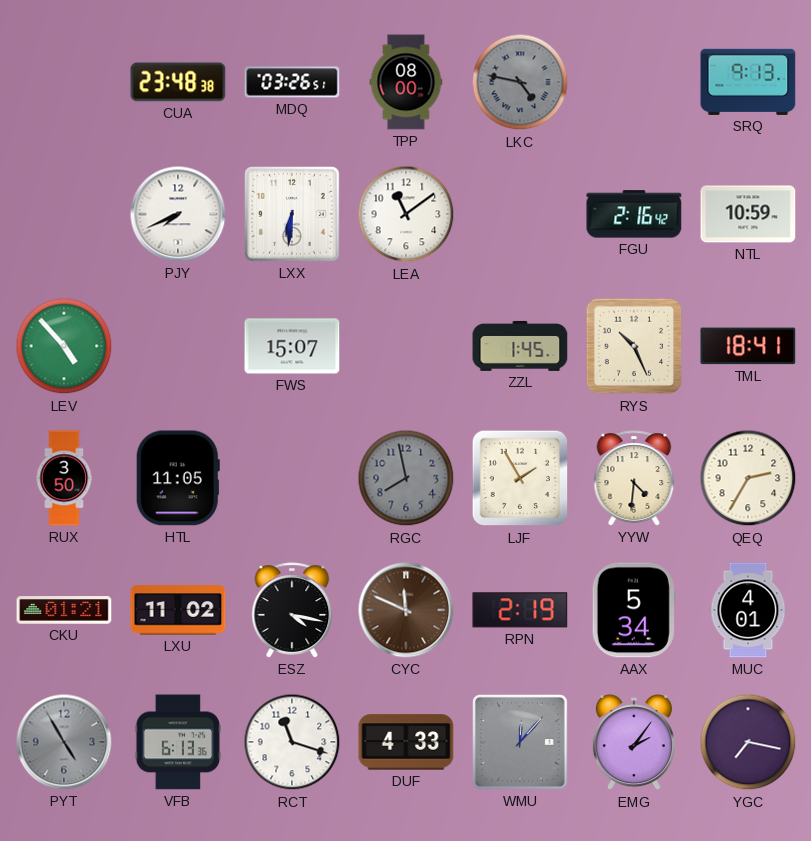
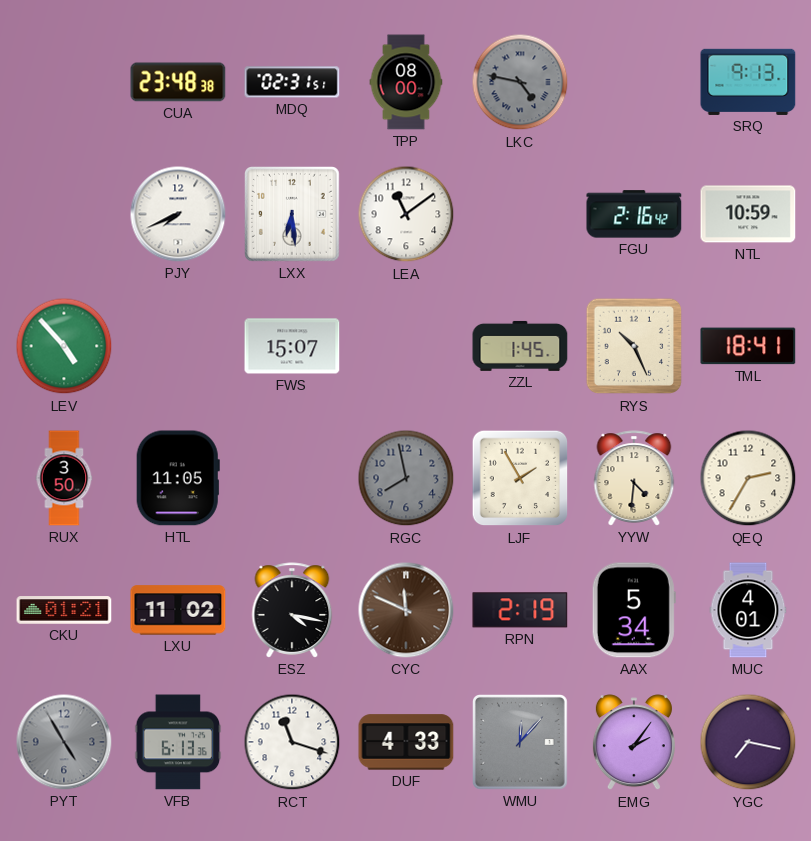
MDQ: 03:26 -> 02:31
LXX: 6:31 -> 6:29
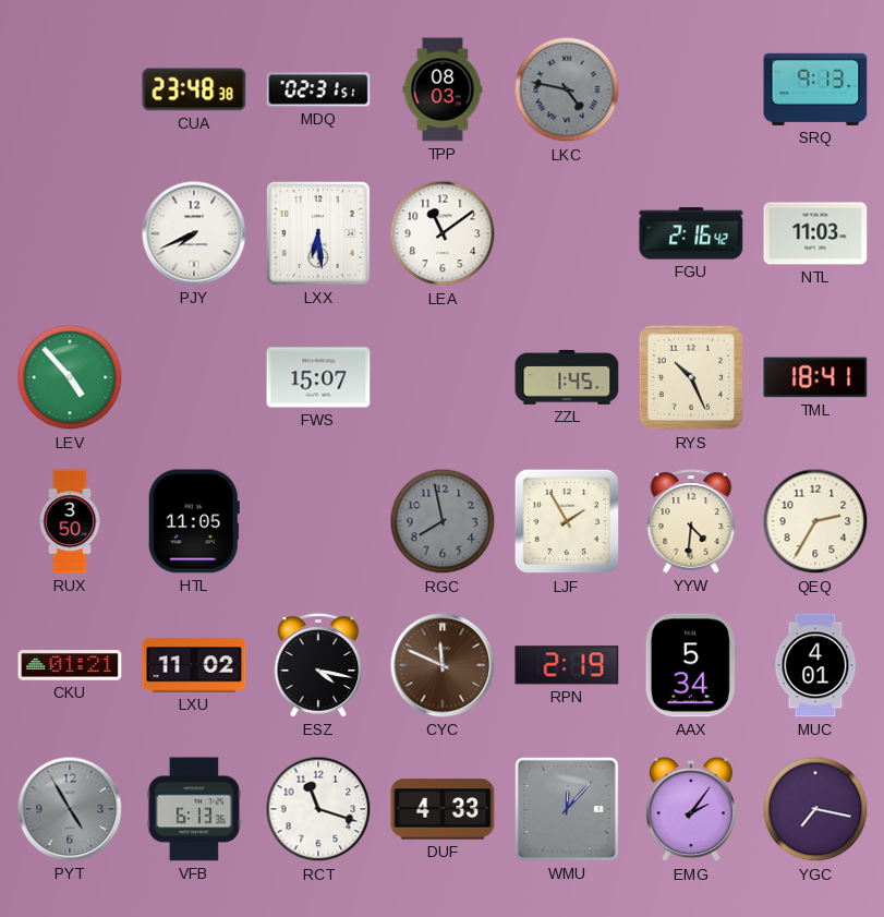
TPP: 08:00 -> 08:03
NTL: 10:59 -> 11:03
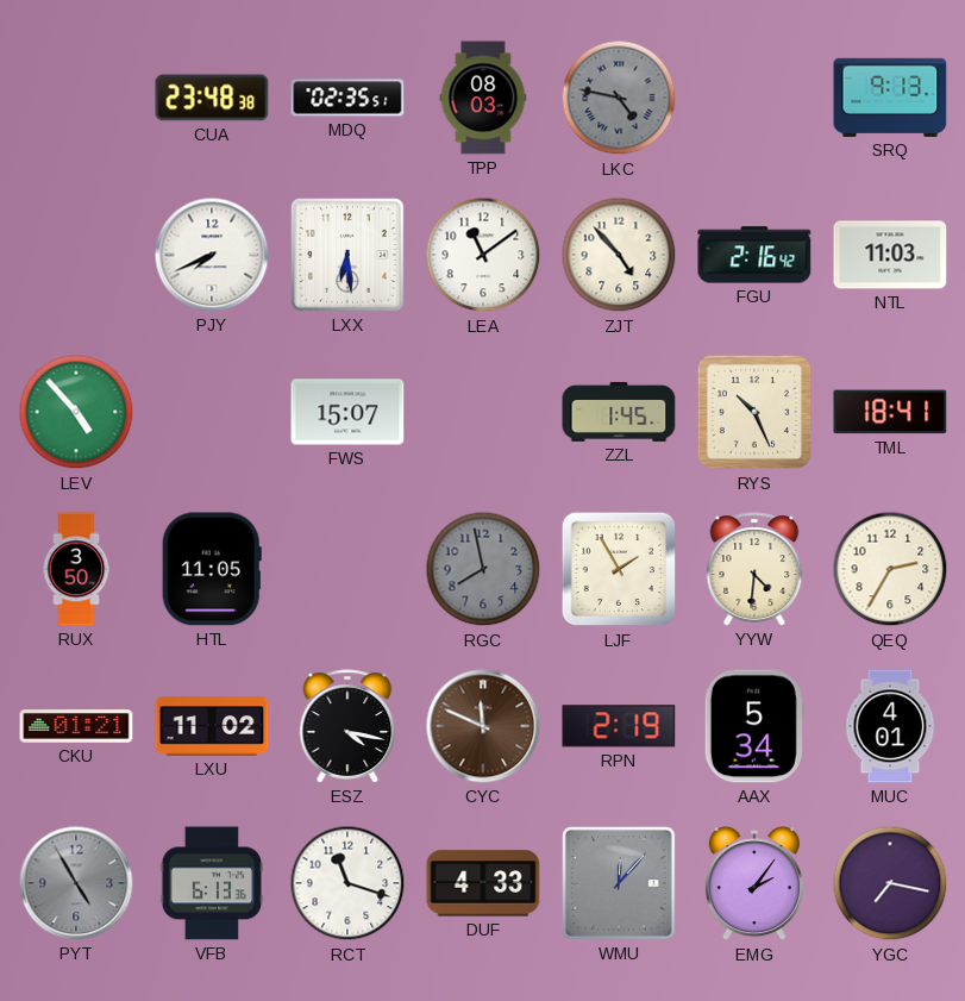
MDQ: 02:31 -> 02:35
ZJT: none -> 4:53
